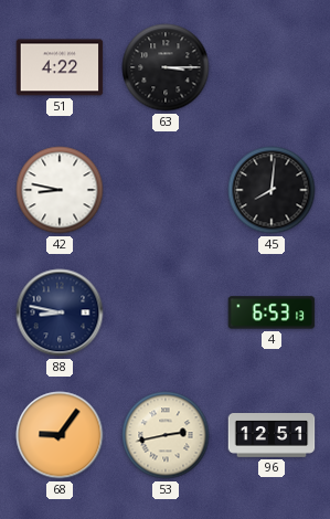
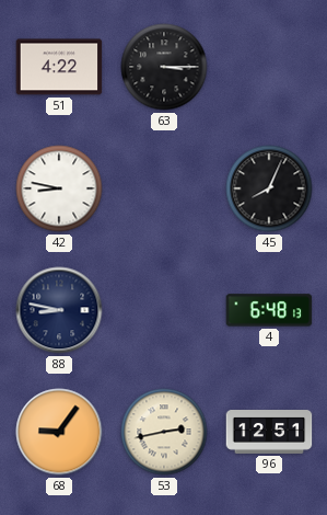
45: 8:01 -> 8:04
4: 6:53 -> 6:48
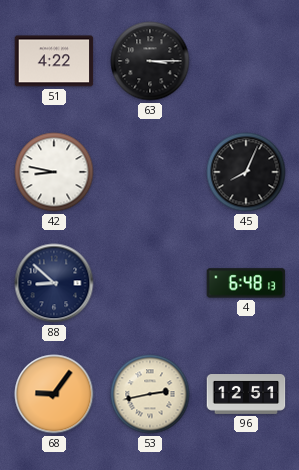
88: 8:47 -> 8:52
